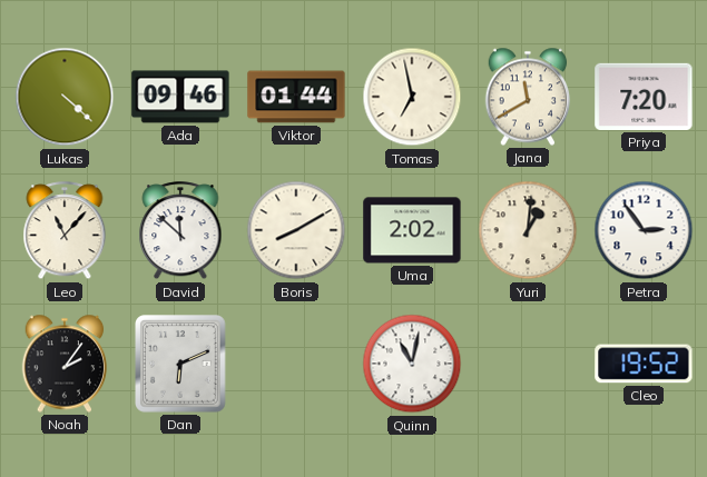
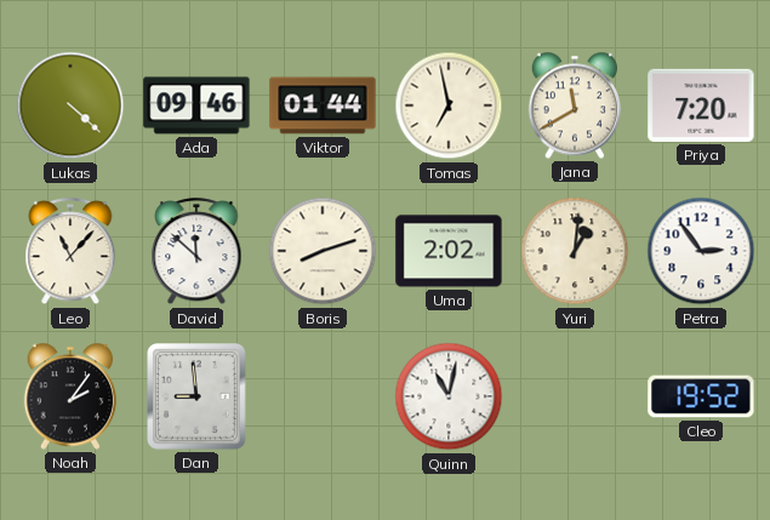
Boris: 8:10 -> 8:12
Dan: 6:11 -> 8:59
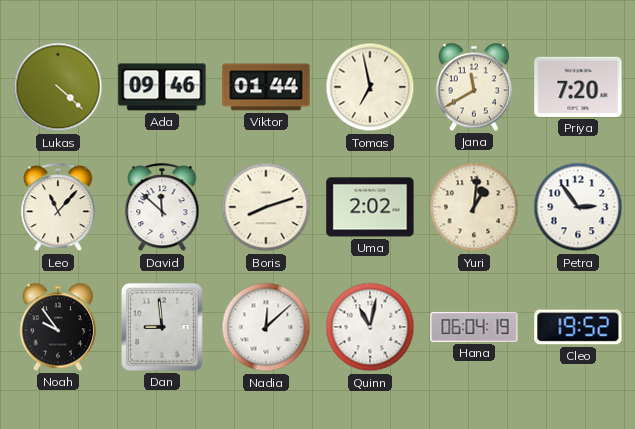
Noah: 2:06 -> 9:54
Nadia: none -> 12:08
Hana: none -> 06:04
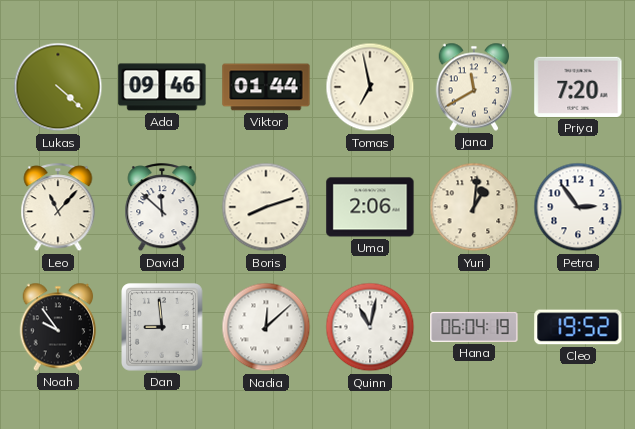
Uma: 2:02 -> 2:06
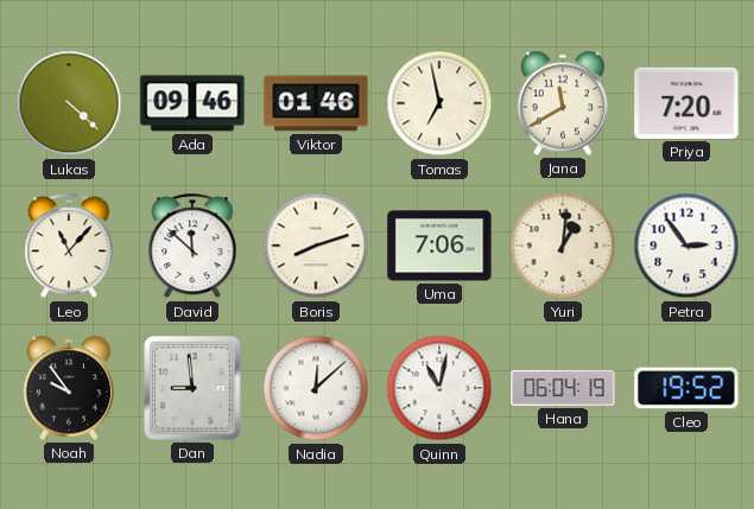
Viktor: 01:44 -> 01:46
Uma: 2:06 -> 7:06
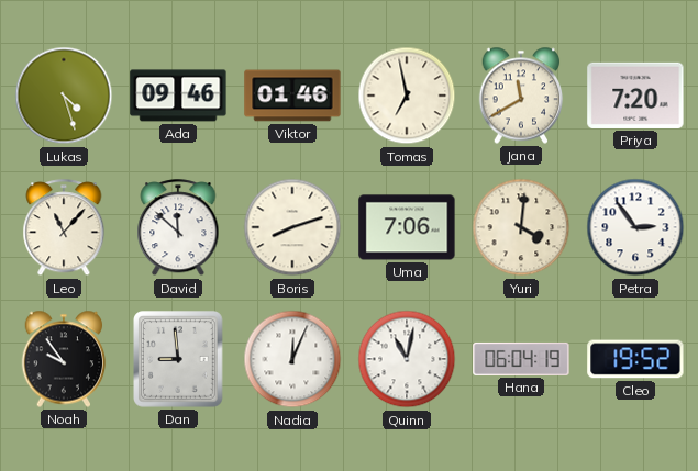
Lukas: 4:22 -> 4:27
Yuri: 1:01 -> 4:01
Nadia: 12:08 -> 12:04
